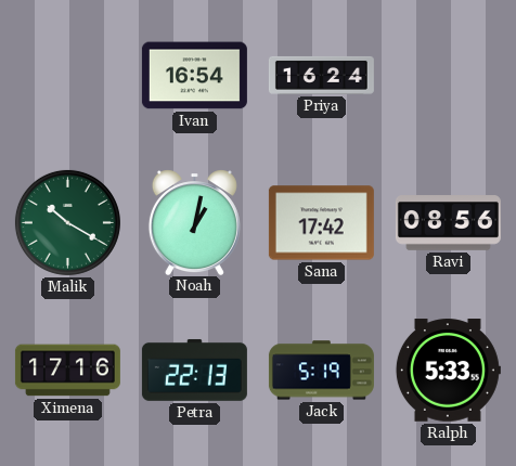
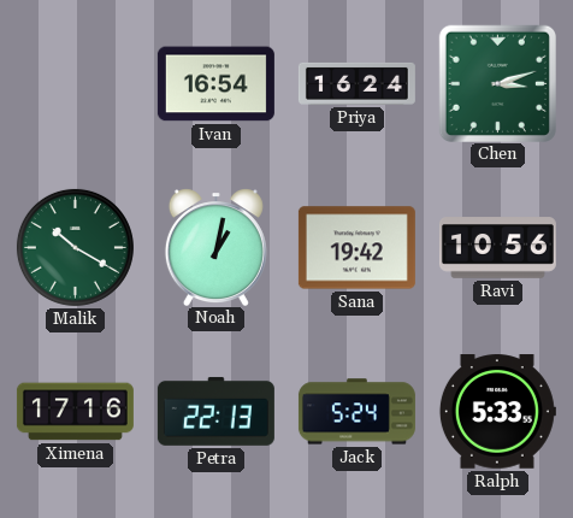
Chen: none -> 3:12
Sana: 17:42 -> 19:42
Ravi: 08:56 -> 10:56
Jack: 5:19 -> 5:24
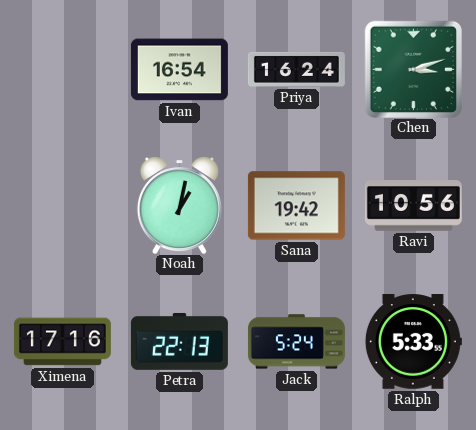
Malik: 10:20 -> none
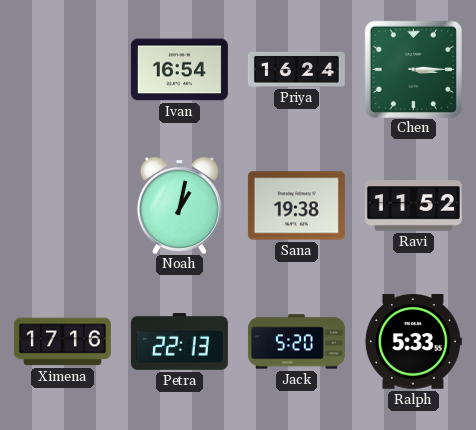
Chen: 3:12 -> 3:15
Sana: 19:42 -> 19:38
Ravi: 10:56 -> 11:52
Jack: 5:24 -> 5:20
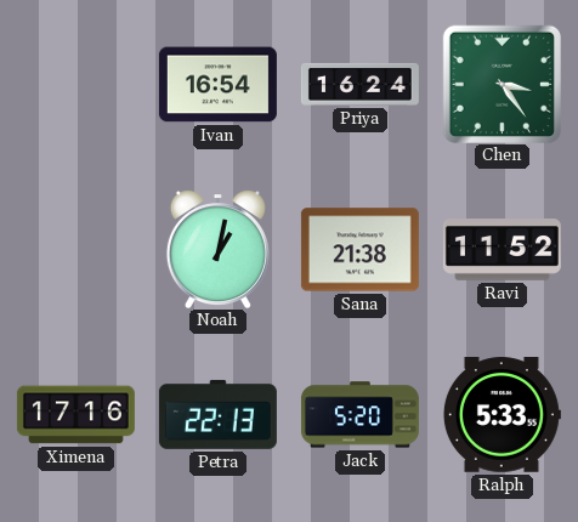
Chen: 3:15 -> 3:24
Sana: 19:38 -> 21:38
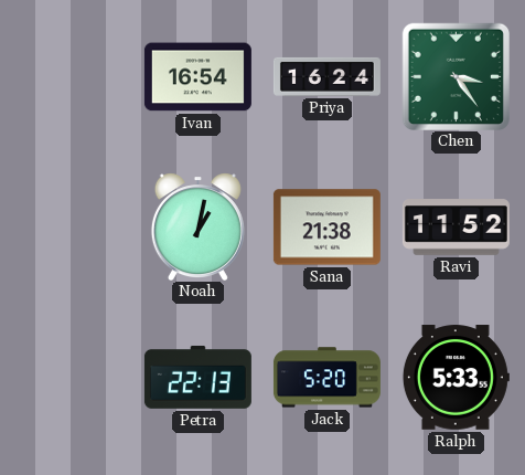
Ximena: 17:16 -> none
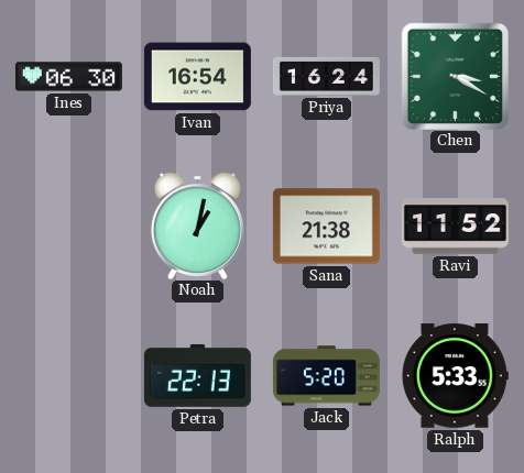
Ines: none -> 06:30
Chen: 3:24 -> 3:20
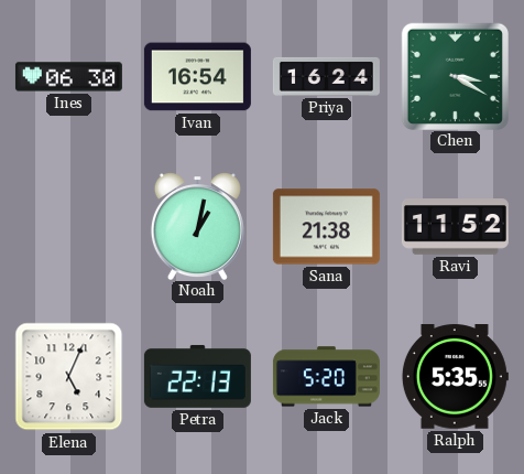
Elena: none -> 5:04
Ralph: 5:33 -> 5:35
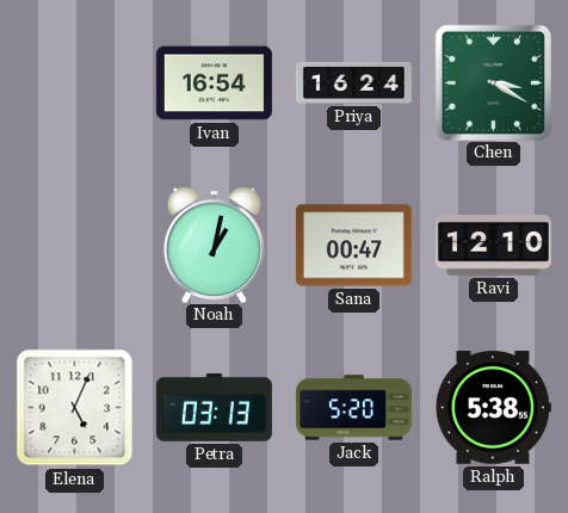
Ines: 06:30 -> none
Sana: 21:38 -> 00:47
Ravi: 11:52 -> 12:10
Petra: 22:13 -> 03:13
Ralph: 5:35 -> 5:38
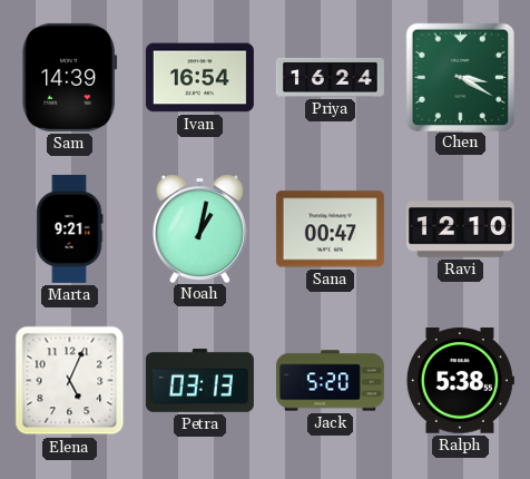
Sam: none -> 14:39
Marta: none -> 9:21
